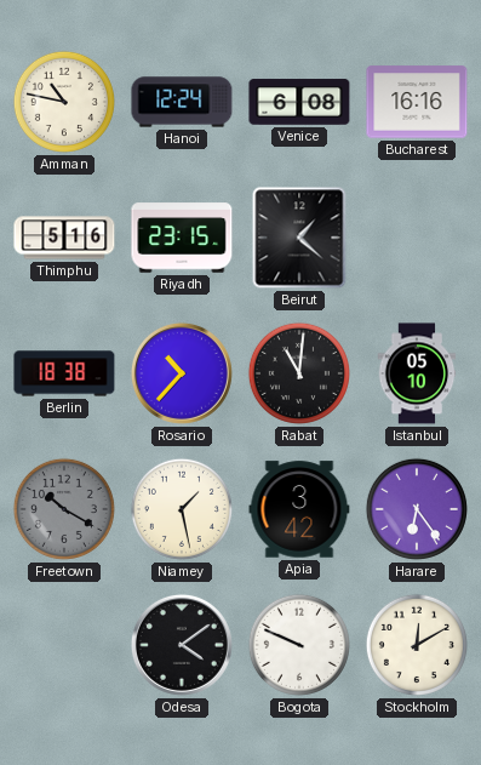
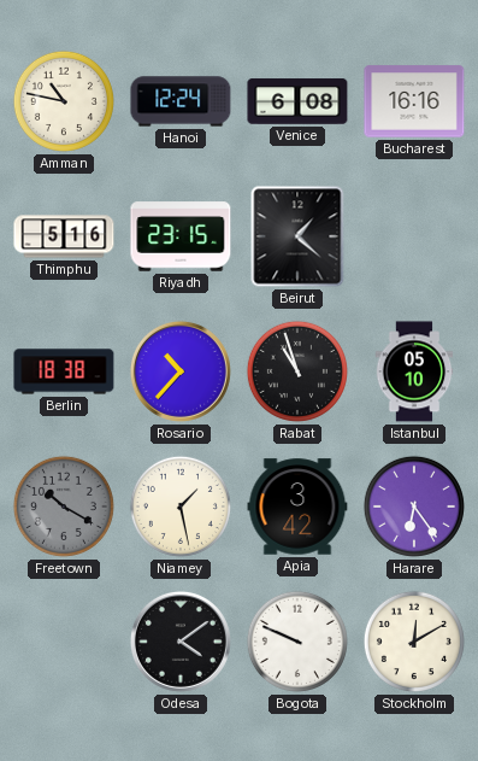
Rabat: 11:01 -> 10:57
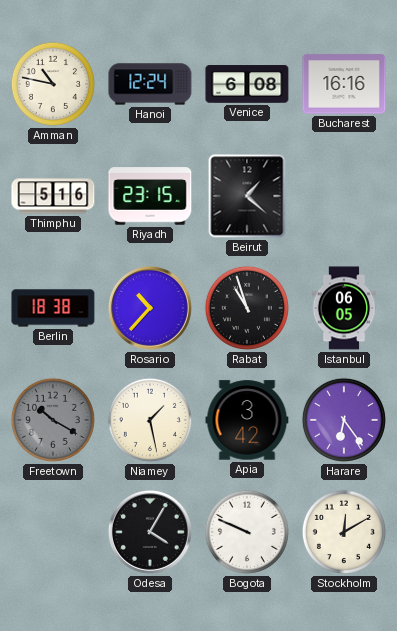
Istanbul: 05:10 -> 06:05
Odesa: 4:09 -> 4:05
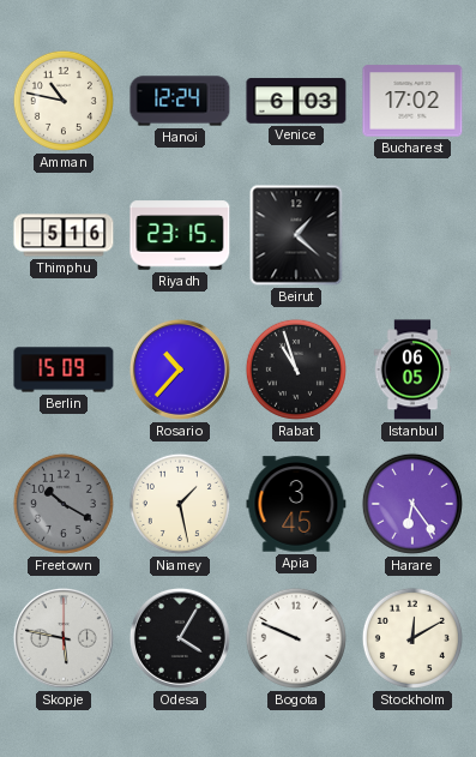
Venice: 6:08 -> 6:03
Bucharest: 16:16 -> 17:02
Berlin: 18:38 -> 15:09
Apia: 3:42 -> 3:45
Skopje: none -> 5:47
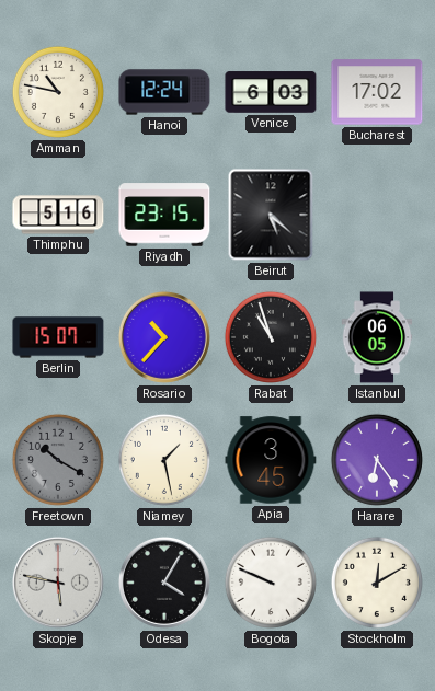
Beirut: 1:22 -> 5:22
Berlin: 15:09 -> 15:07
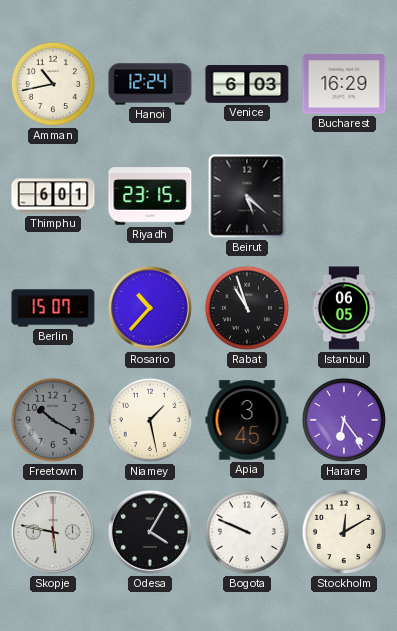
Amman: 10:47 -> 10:43
Bucharest: 17:02 -> 16:29
Thimphu: 5:16 -> 6:01
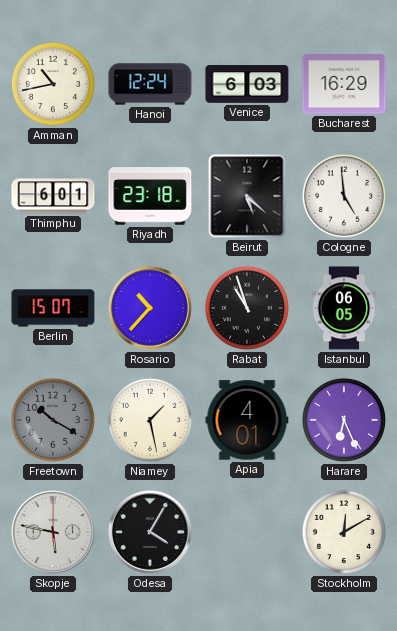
Riyadh: 23:15 -> 23:18
Cologne: none -> 4:59
Apia: 3:45 -> 4:01
Harare: 6:24 -> 6:26
Bogota: 9:49 -> none
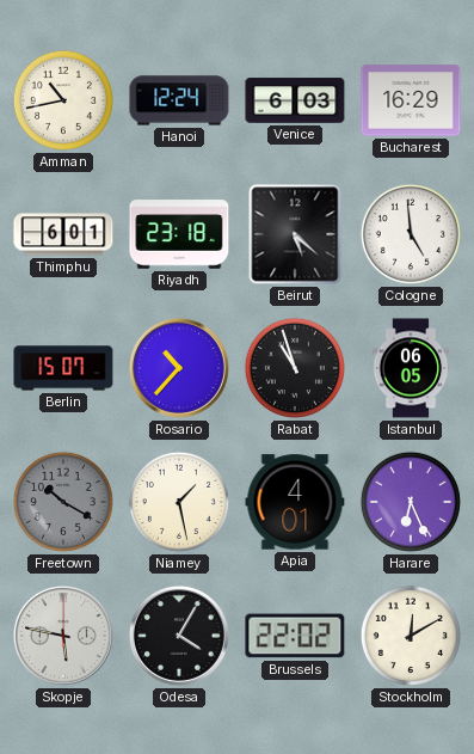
Brussels: none -> 22:02
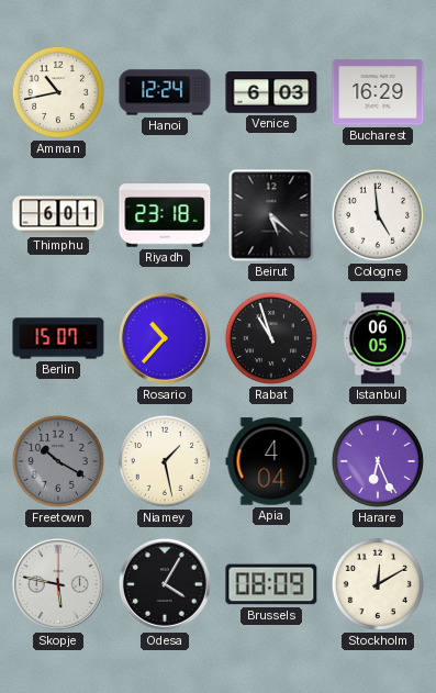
Apia: 4:01 -> 4:04
Brussels: 22:02 -> 08:09
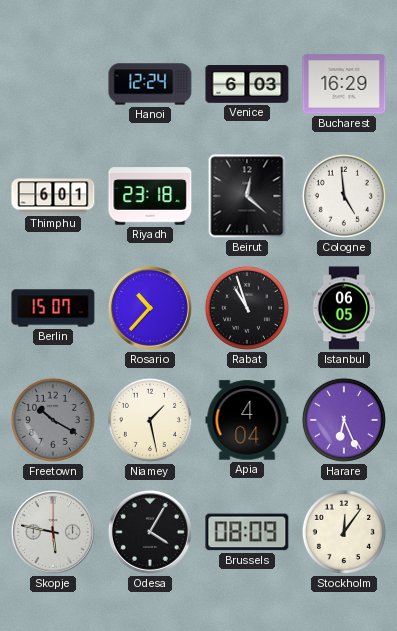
Amman: 10:43 -> none
Beirut: 5:22 -> 12:22
Stockholm: 12:10 -> 12:06
